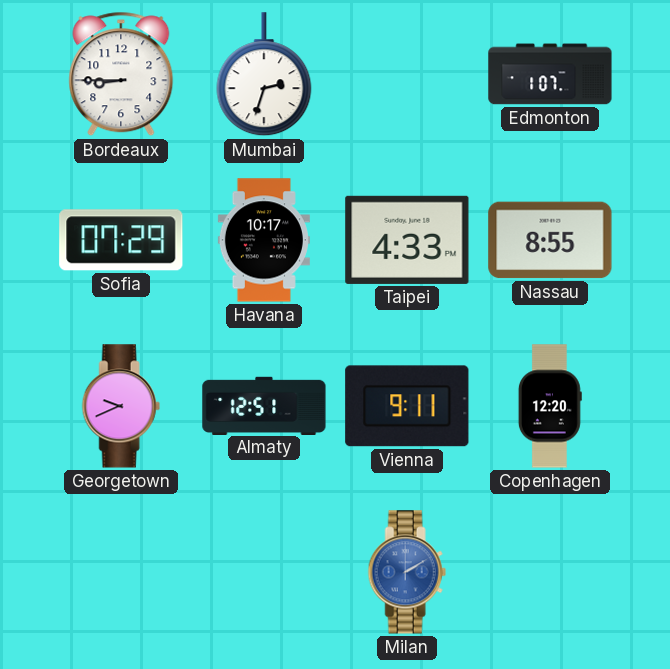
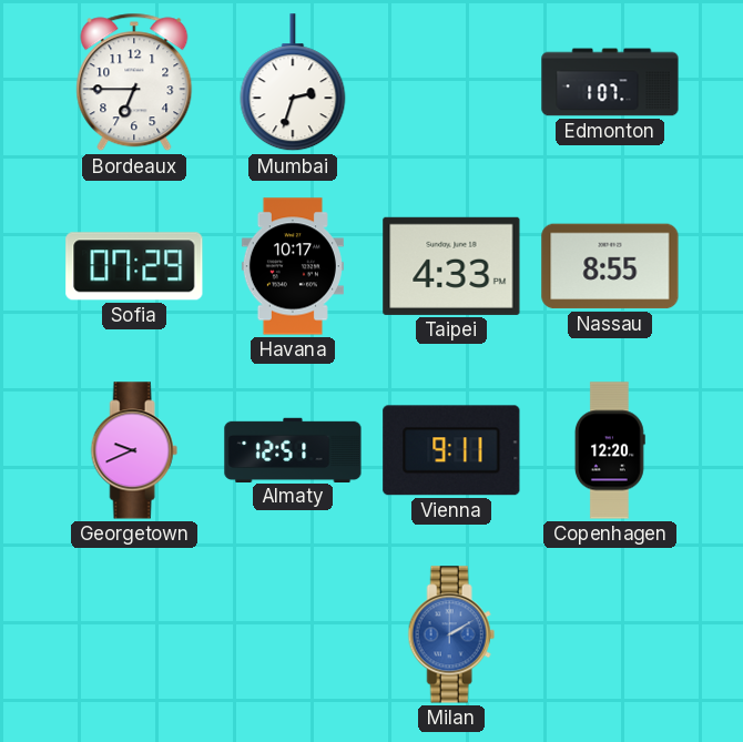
Bordeaux: 8:45 -> 6:45
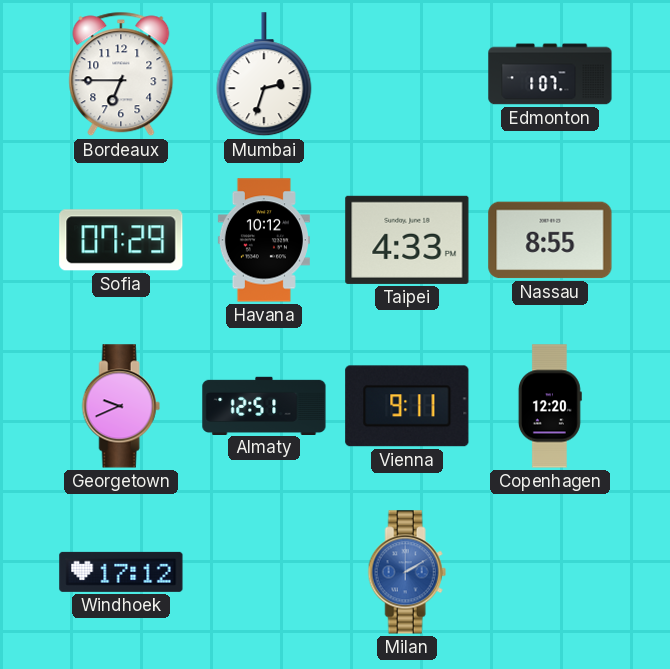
Havana: 10:17 -> 10:12
Windhoek: none -> 17:12
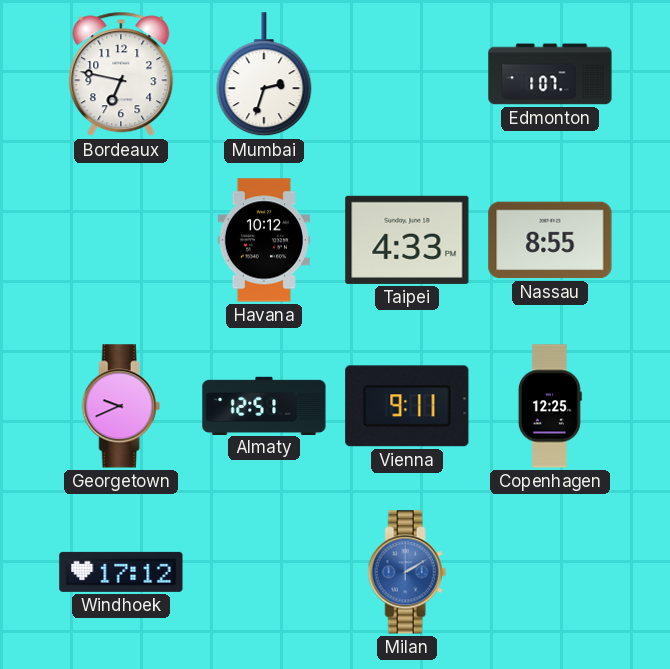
Bordeaux: 6:45 -> 6:47
Sofia: 07:29 -> none
Copenhagen: 12:20 -> 12:25
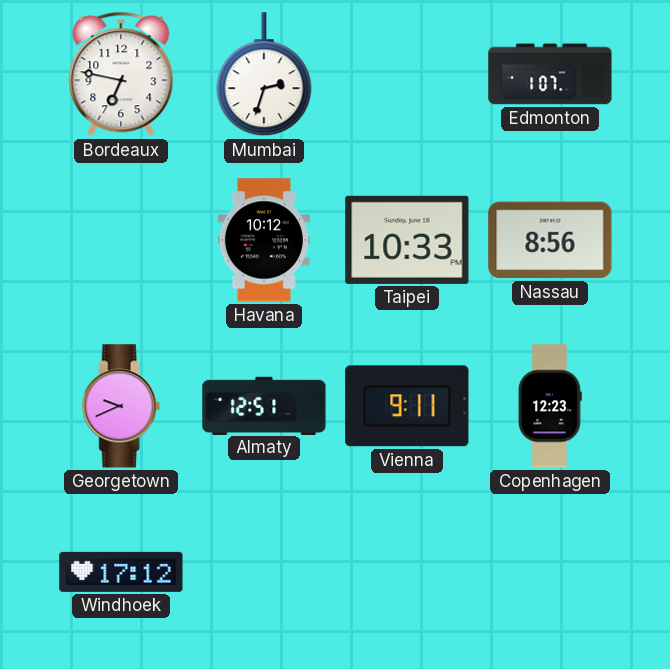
Taipei: 4:33 -> 10:33
Nassau: 8:55 -> 8:56
Copenhagen: 12:25 -> 12:23
Milan: 2:10 -> none
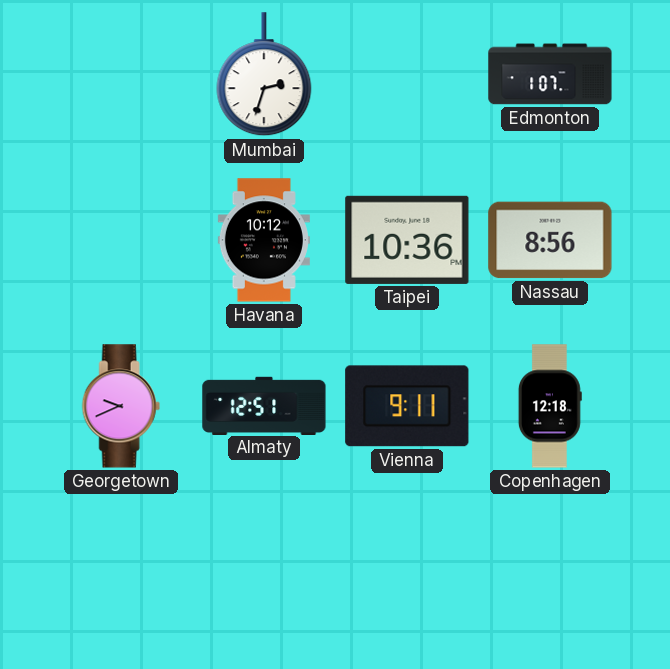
Bordeaux: 6:47 -> none
Taipei: 10:33 -> 10:36
Copenhagen: 12:23 -> 12:18
Windhoek: 17:12 -> none
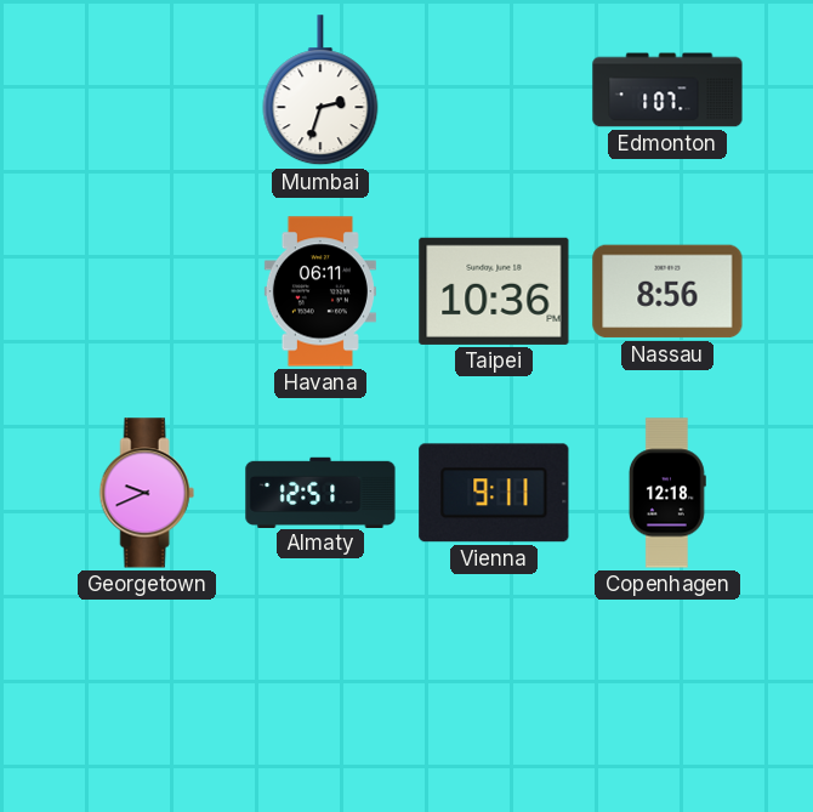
Havana: 10:12 -> 06:11
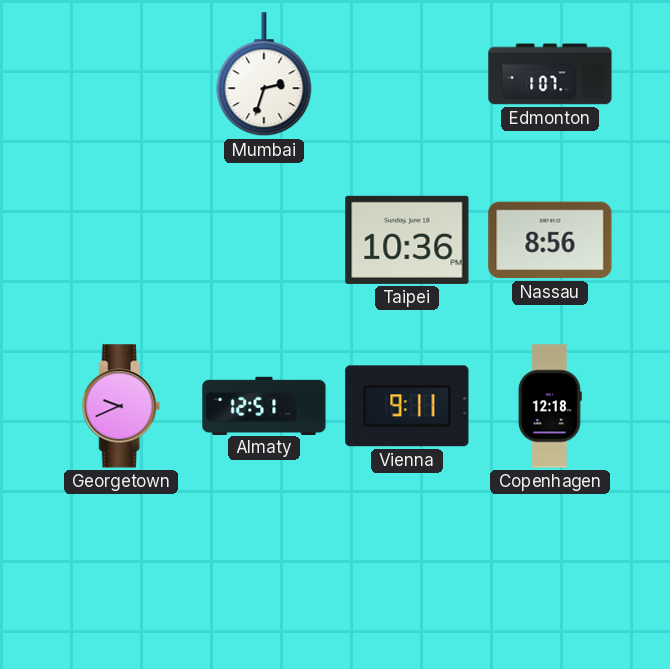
Havana: 06:11 -> none
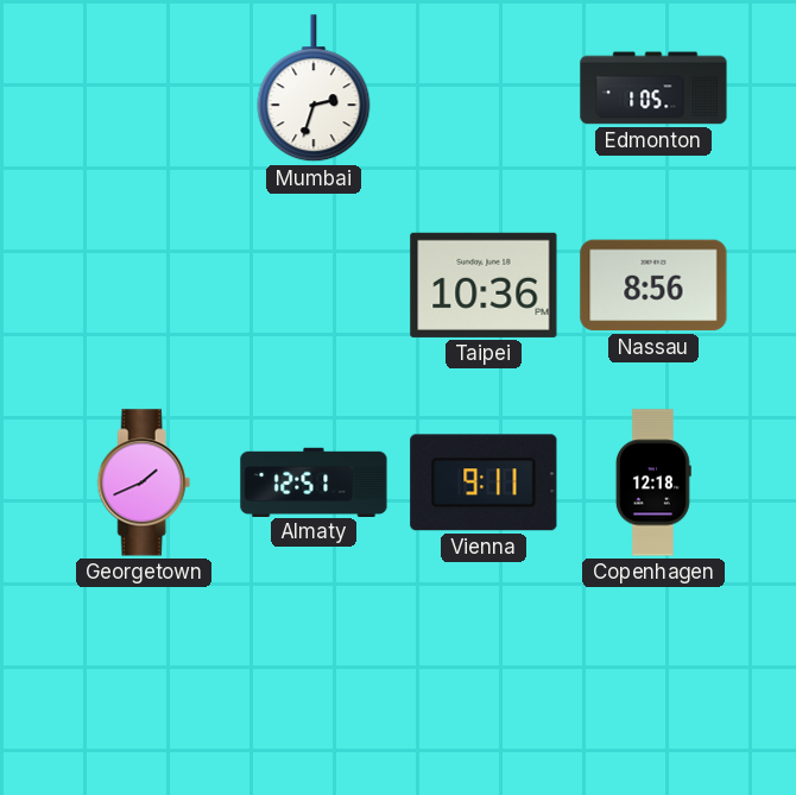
Edmonton: 1:07 -> 1:05
Georgetown: 9:41 -> 1:41
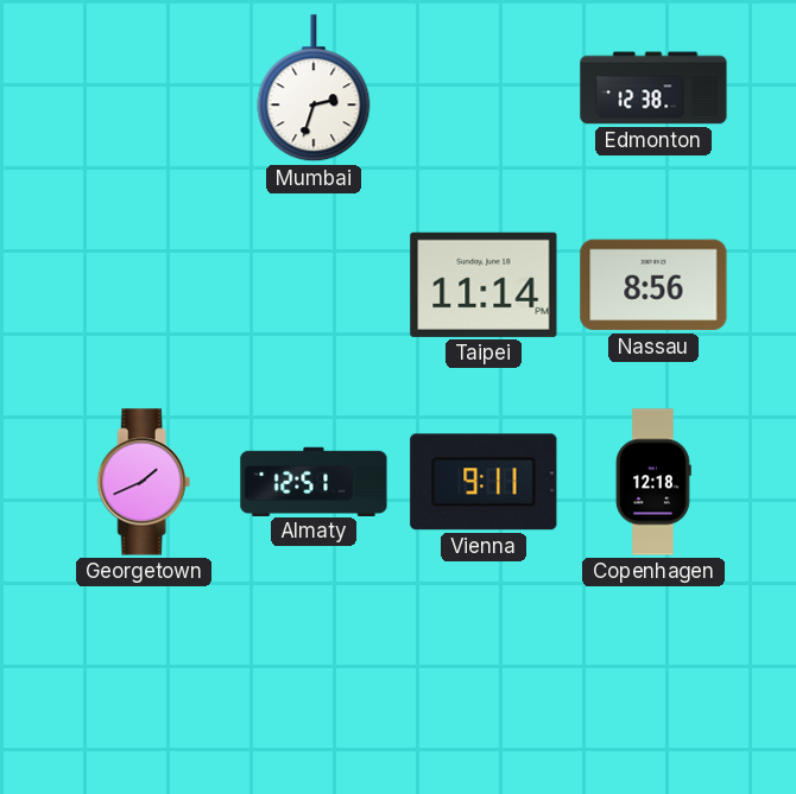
Edmonton: 1:05 -> 12:38
Taipei: 10:36 -> 11:14
